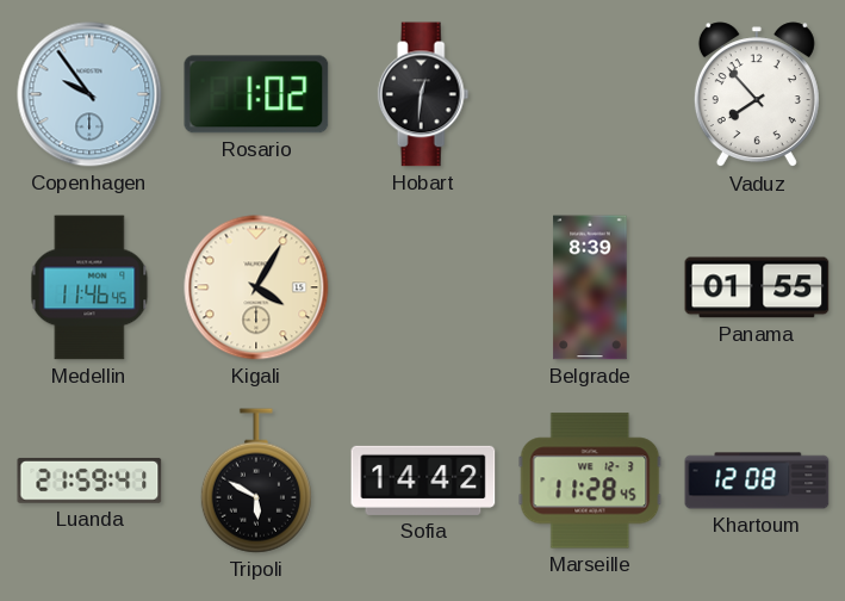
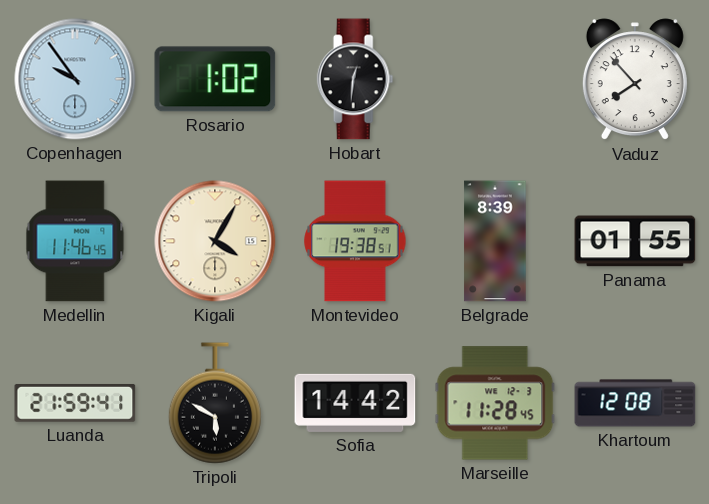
Montevideo: none -> 19:38
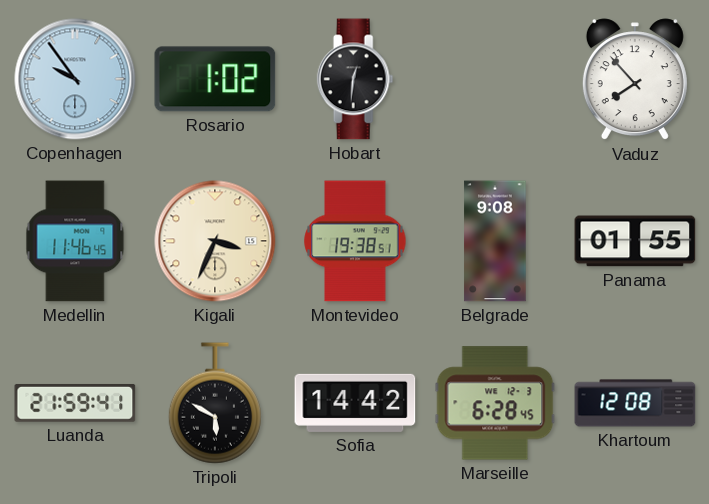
Kigali: 4:05 -> 3:34
Belgrade: 8:39 -> 9:08
Marseille: 11:28 -> 6:28
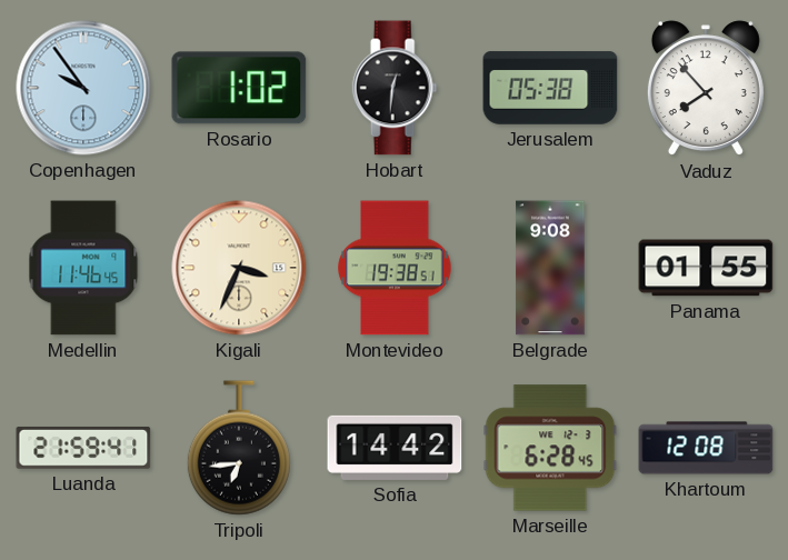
Jerusalem: none -> 05:38
Tripoli: 5:50 -> 6:44
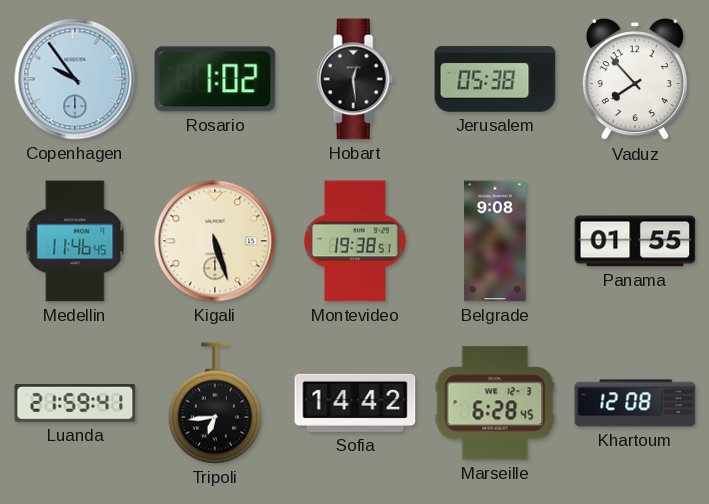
Hobart: 12:31 -> 12:29
Kigali: 3:34 -> 5:27
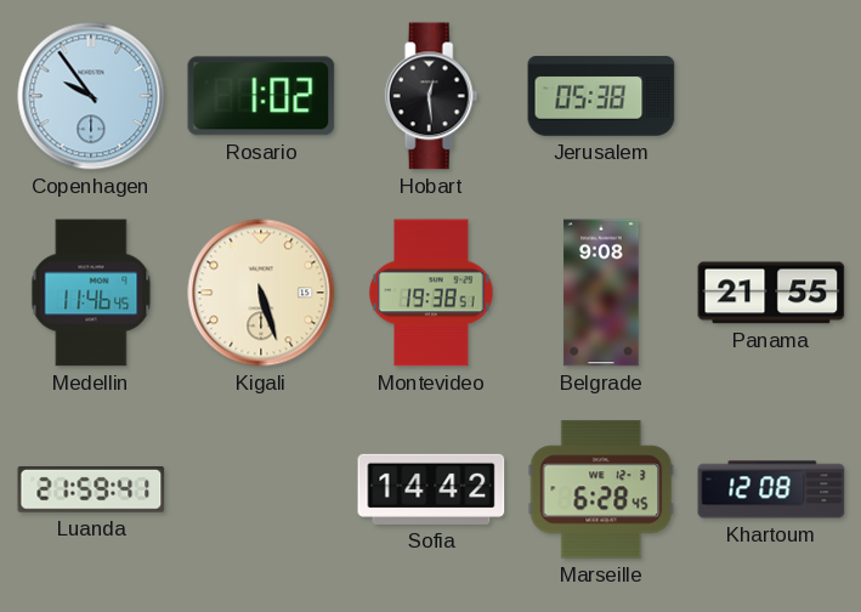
Vaduz: 7:53 -> none
Panama: 01:55 -> 21:55
Tripoli: 6:44 -> none
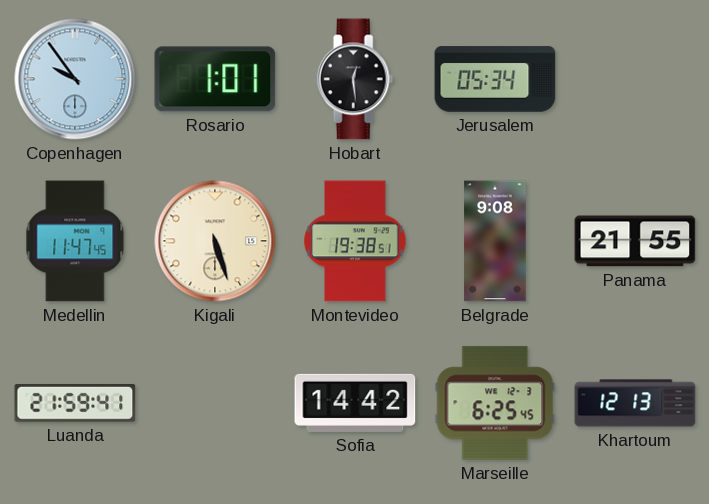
Rosario: 1:02 -> 1:01
Jerusalem: 05:38 -> 05:34
Medellin: 11:46 -> 11:47
Marseille: 6:28 -> 6:25
Khartoum: 12:08 -> 12:13
